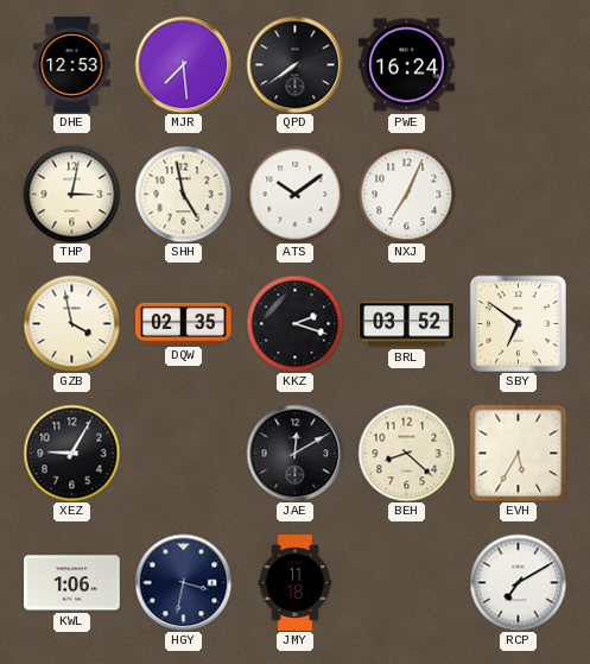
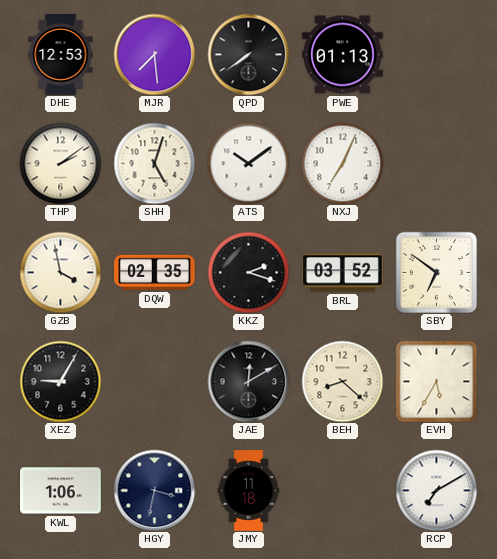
PWE: 16:24 -> 01:13
THP: 3:02 -> 2:09
SHH: 4:58 -> 5:03
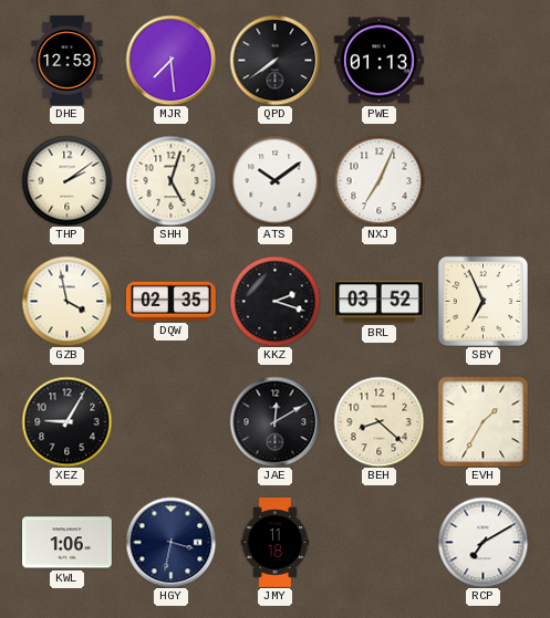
SBY: 6:51 -> 6:56
EVH: 5:35 -> 1:35
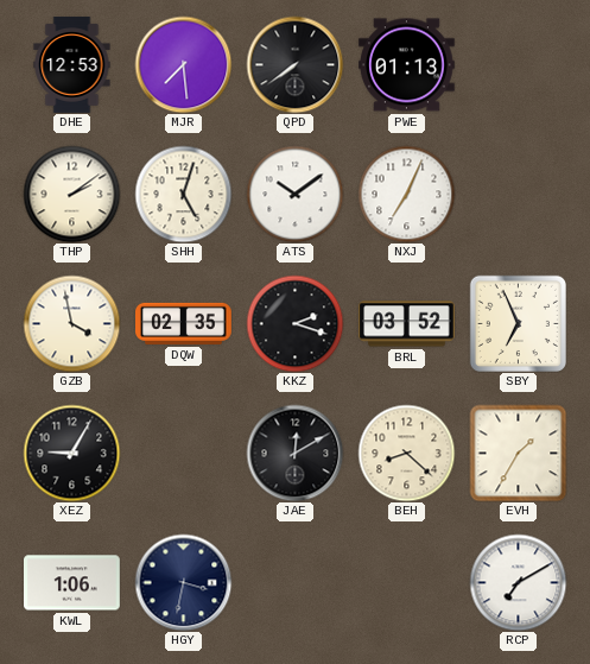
JMY: 11:18 -> none
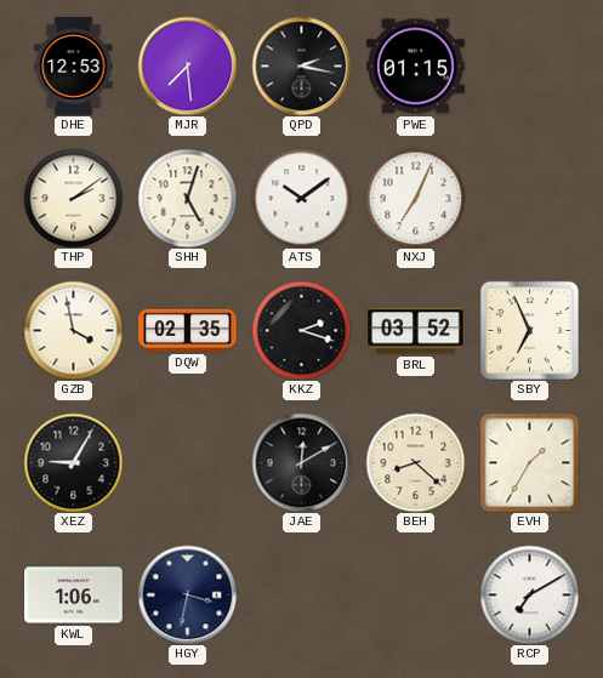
QPD: 7:39 -> 2:17
PWE: 01:13 -> 01:15
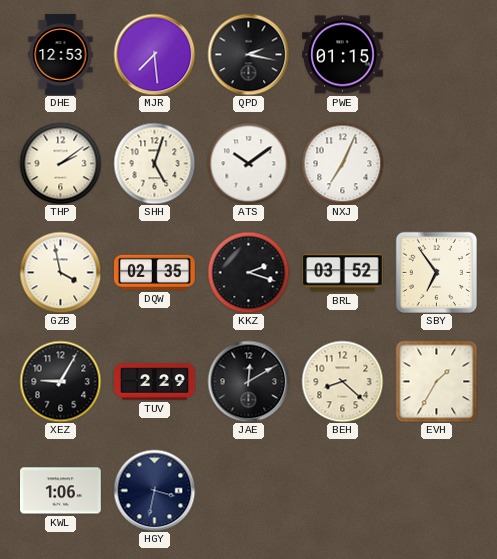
SBY: 6:56 -> 6:54
TUV: none -> 2:29
RCP: 7:10 -> none
